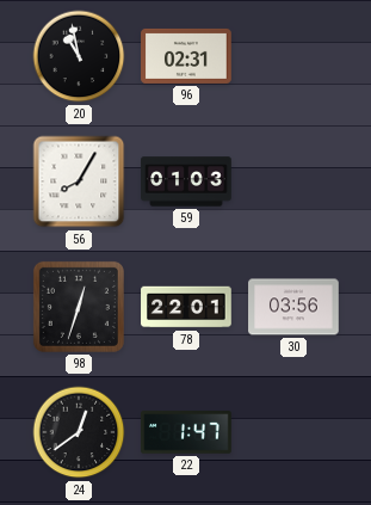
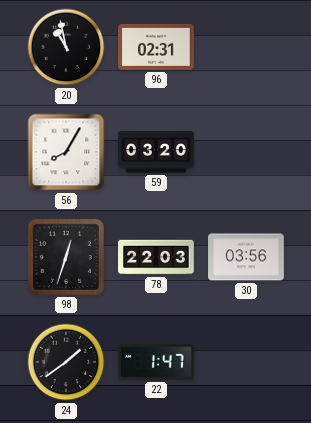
59: 01:03 -> 03:20
78: 22:01 -> 22:03
24: 12:39 -> 1:39
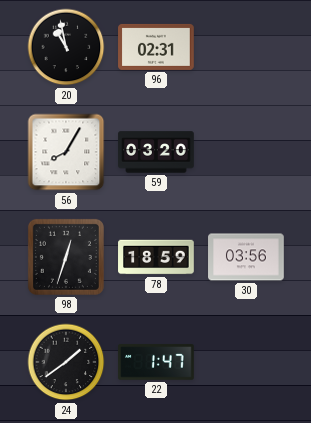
78: 22:03 -> 18:59
